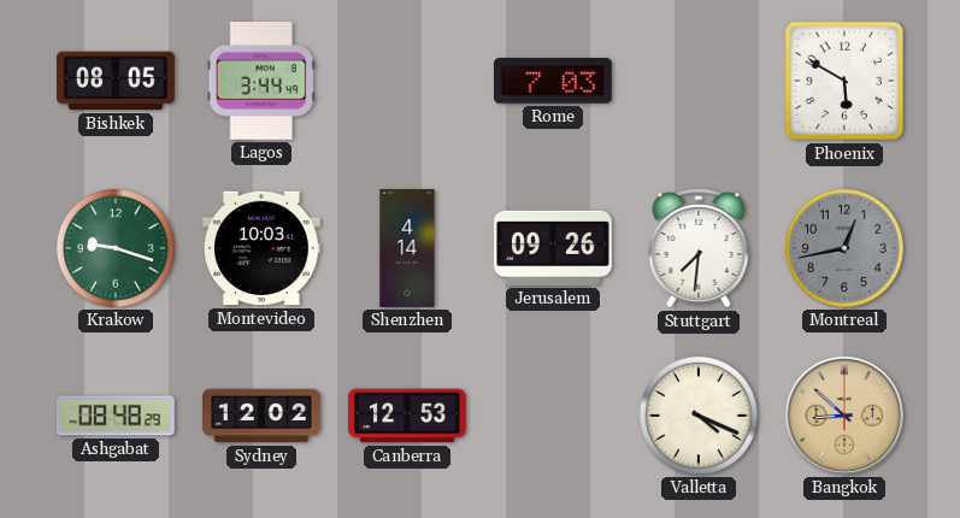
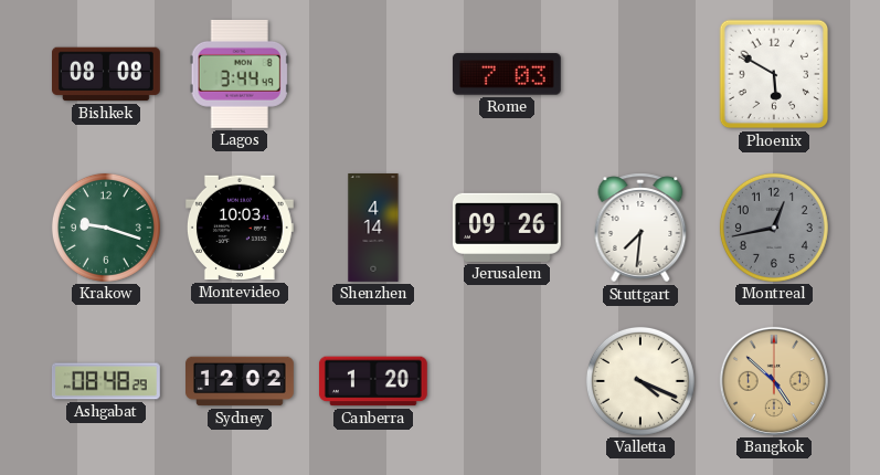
Bishkek: 08:05 -> 08:08
Canberra: 12:53 -> 1:20
Bangkok: 8:52 -> 4:52
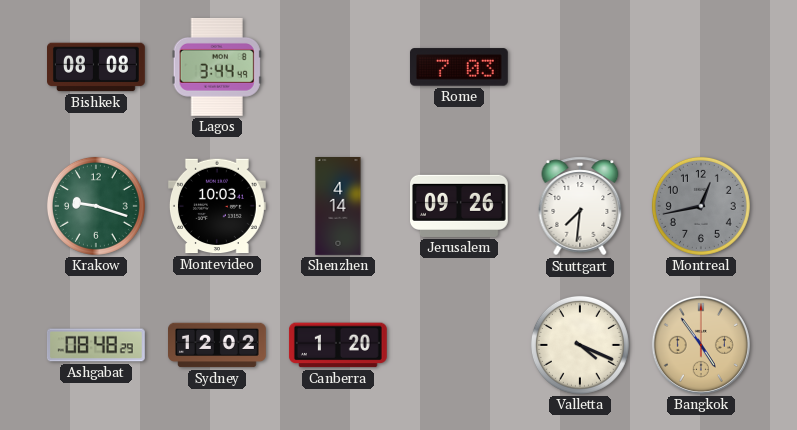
Phoenix: 5:50 -> none
Bangkok: 4:52 -> 4:54
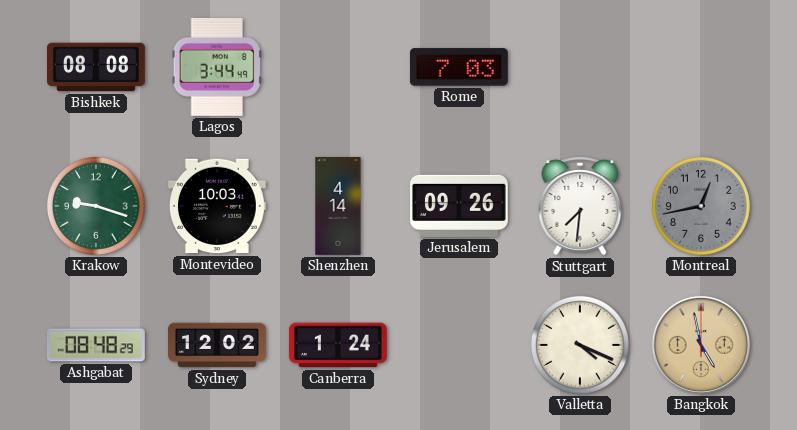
Canberra: 1:20 -> 1:24
Bangkok: 4:54 -> 4:58
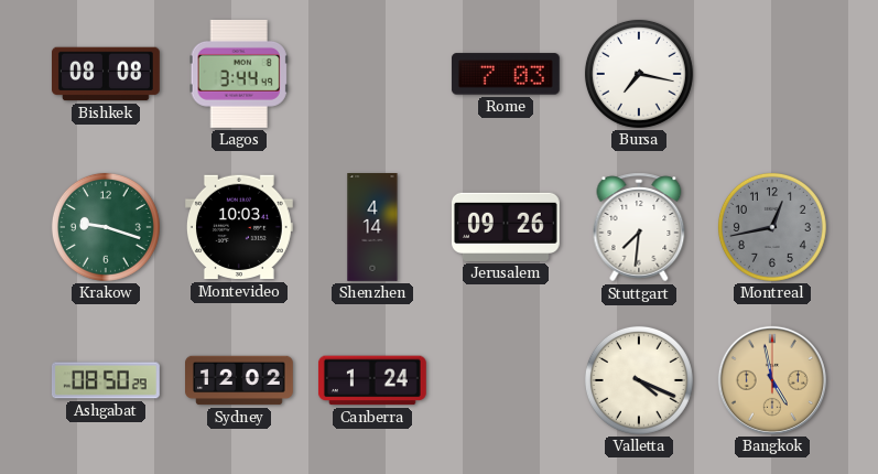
Bursa: none -> 7:17
Ashgabat: 08:48 -> 08:50
